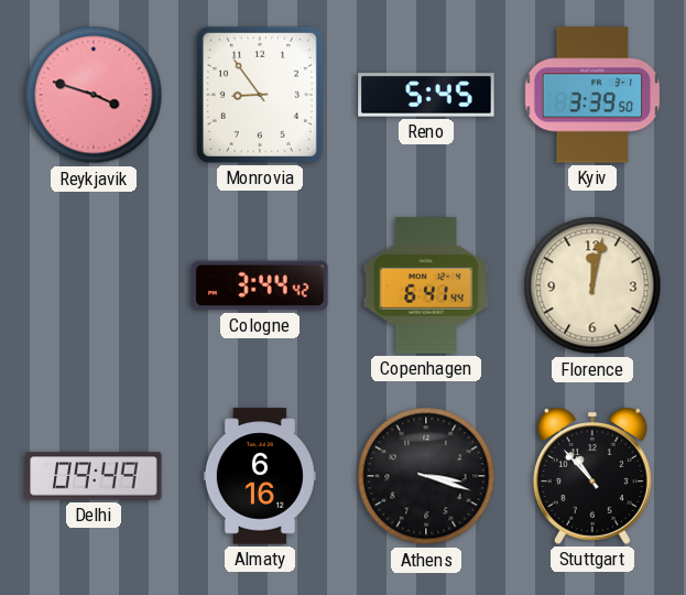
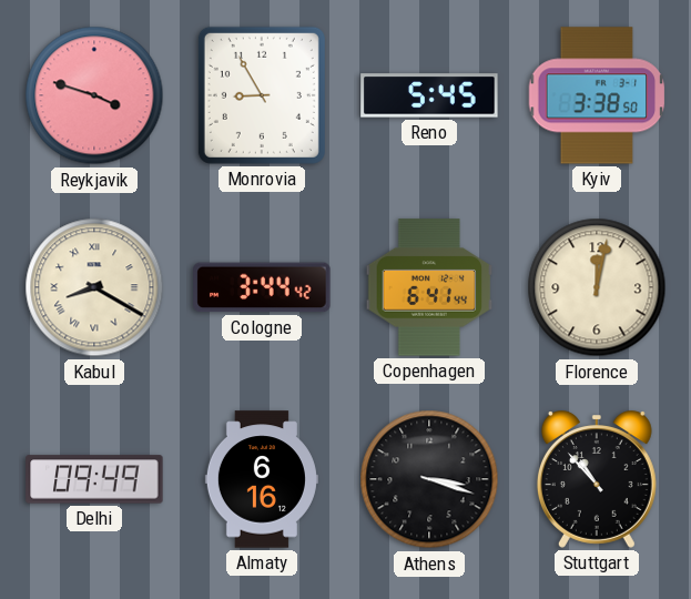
Monrovia: 8:54 -> 8:55
Kyiv: 3:39 -> 3:38
Kabul: none -> 8:20
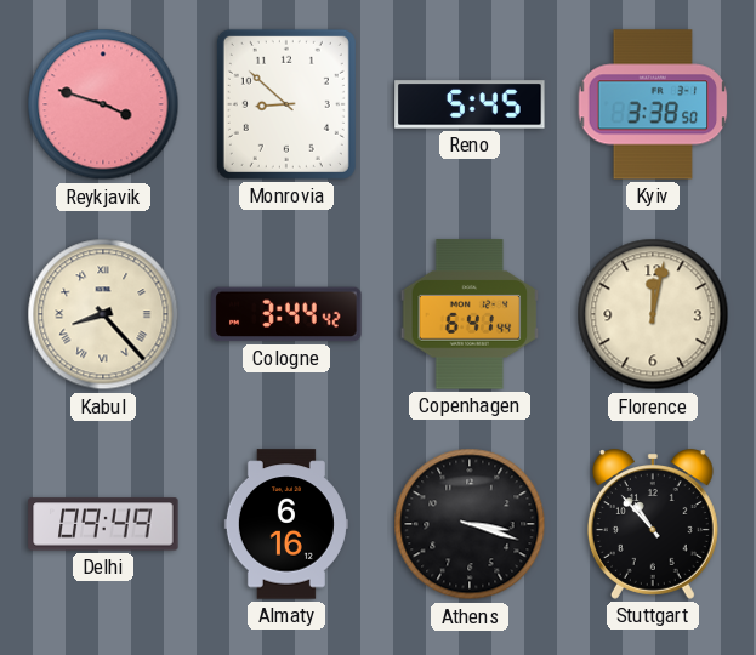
Monrovia: 8:55 -> 8:52
Kabul: 8:20 -> 8:23
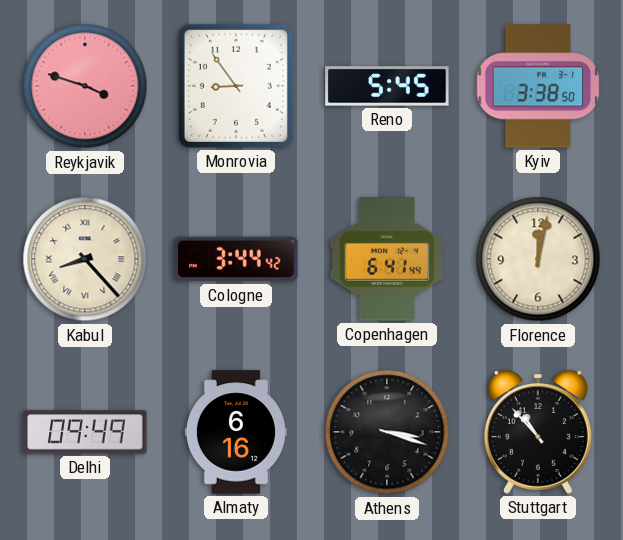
Monrovia: 8:52 -> 8:54
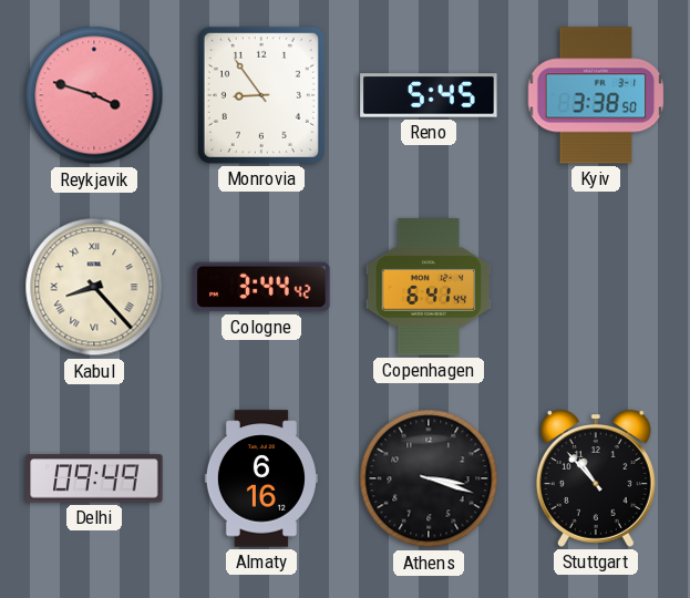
Florence: 12:02 -> none
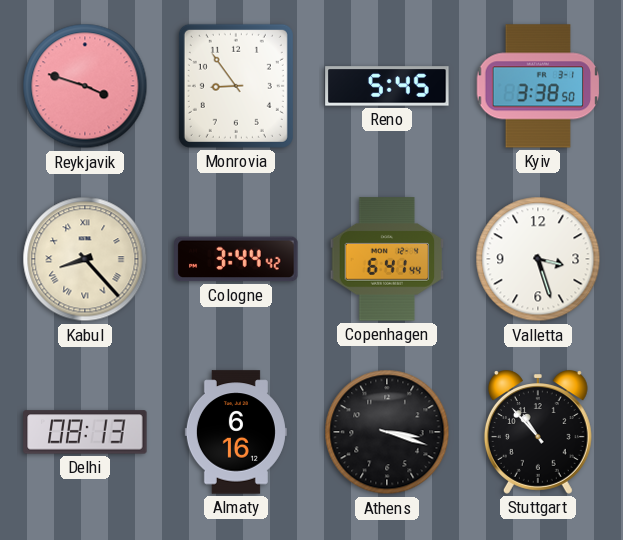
Valletta: none -> 3:27
Delhi: 09:49 -> 08:13
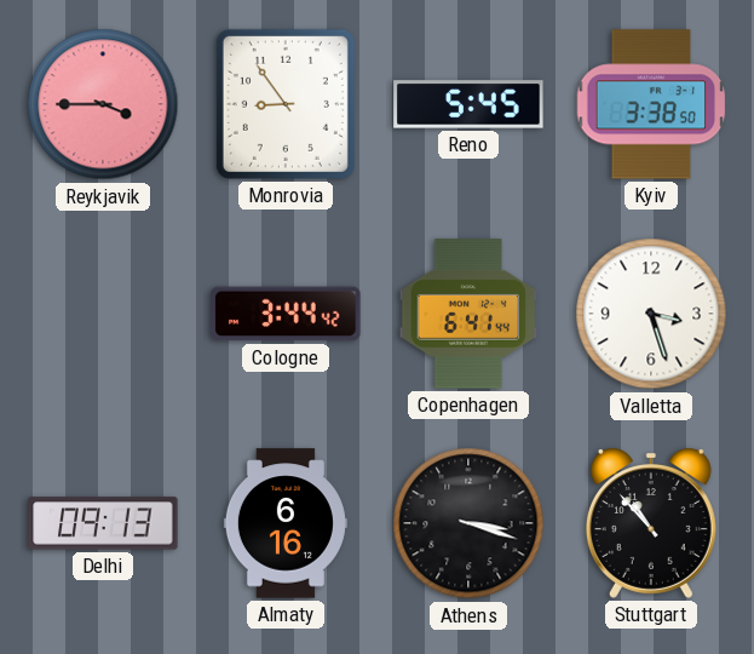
Reykjavik: 3:48 -> 3:45
Kabul: 8:23 -> none
Delhi: 08:13 -> 09:13
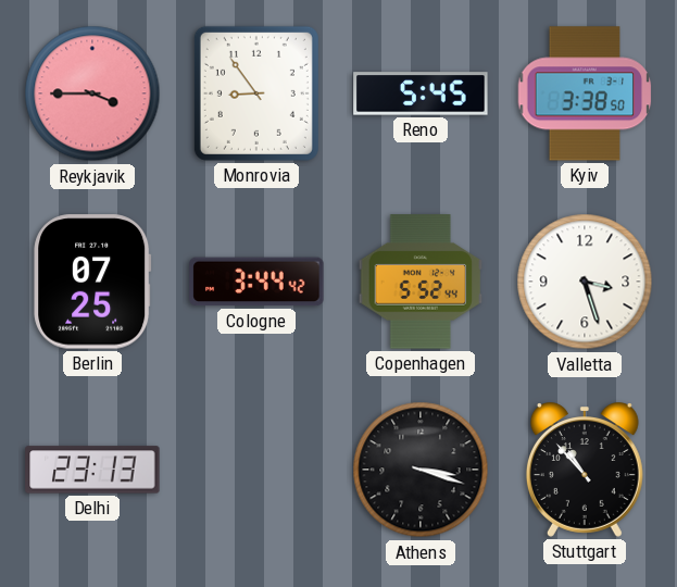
Berlin: none -> 07:25
Copenhagen: 6:41 -> 5:52
Delhi: 09:13 -> 23:13
Almaty: 6:16 -> none
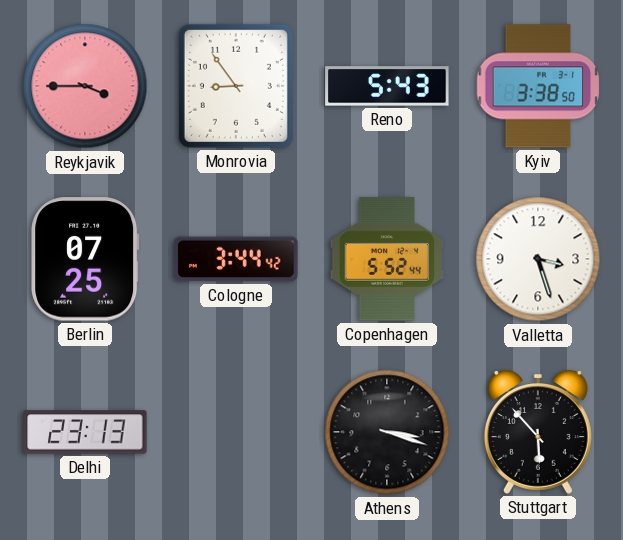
Reno: 5:45 -> 5:43
Stuttgart: 10:53 -> 5:53
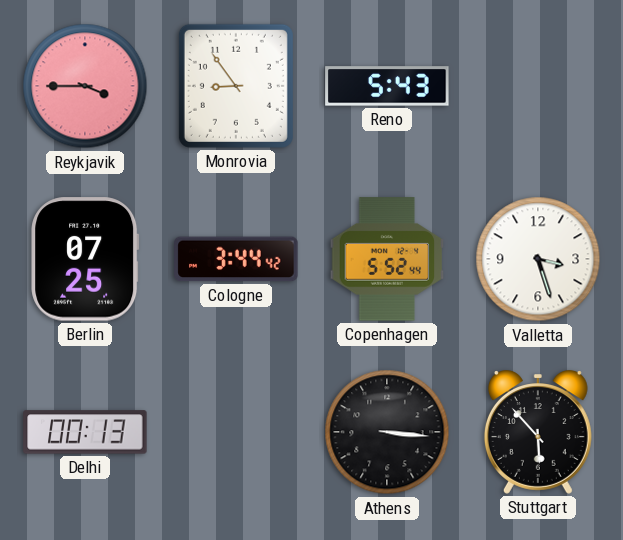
Kyiv: 3:38 -> none
Delhi: 23:13 -> 00:13
Athens: 3:18 -> 3:16
